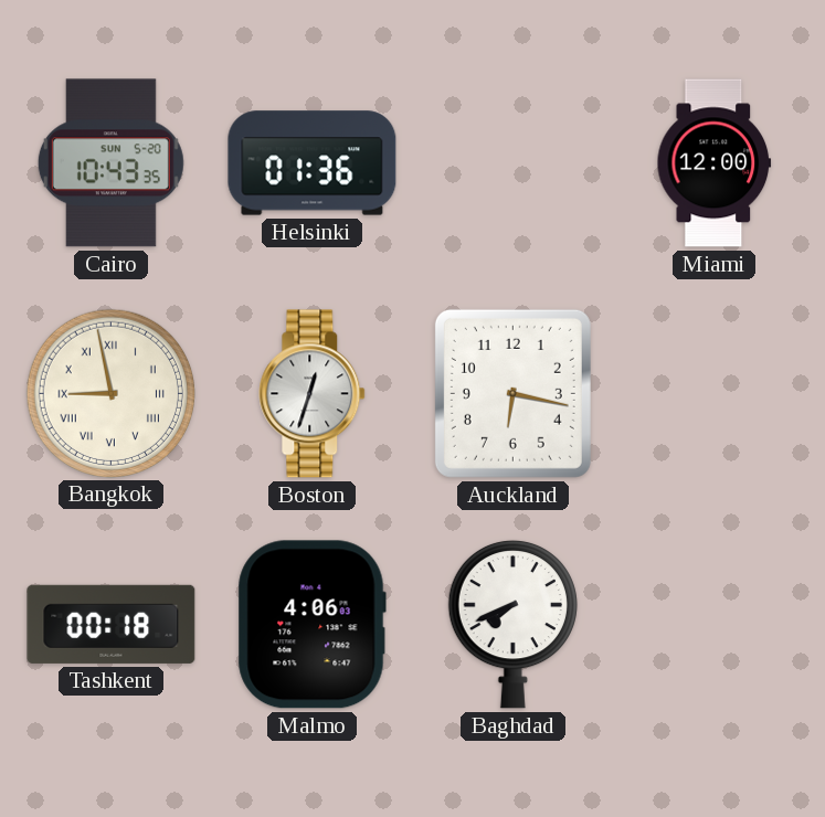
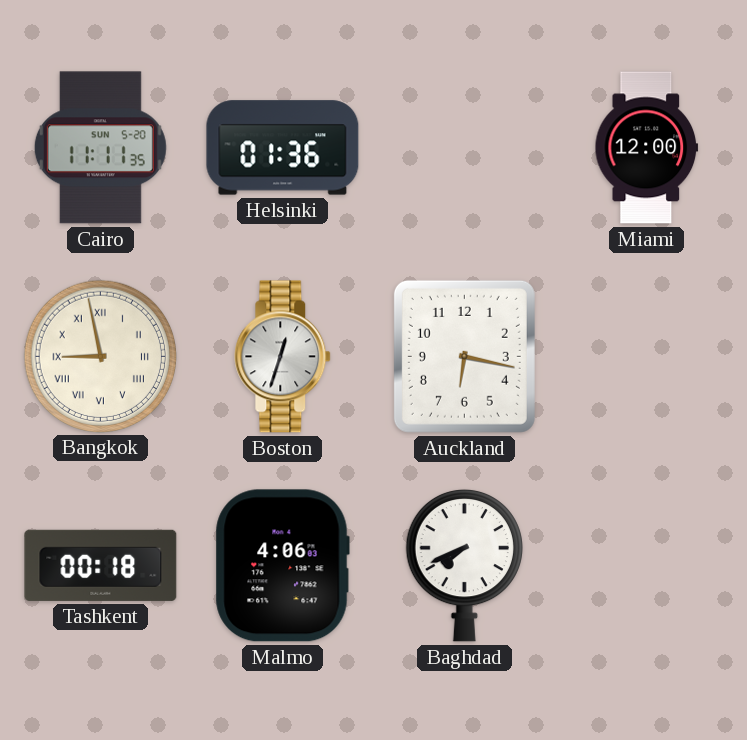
Cairo: 10:43 -> 11:11
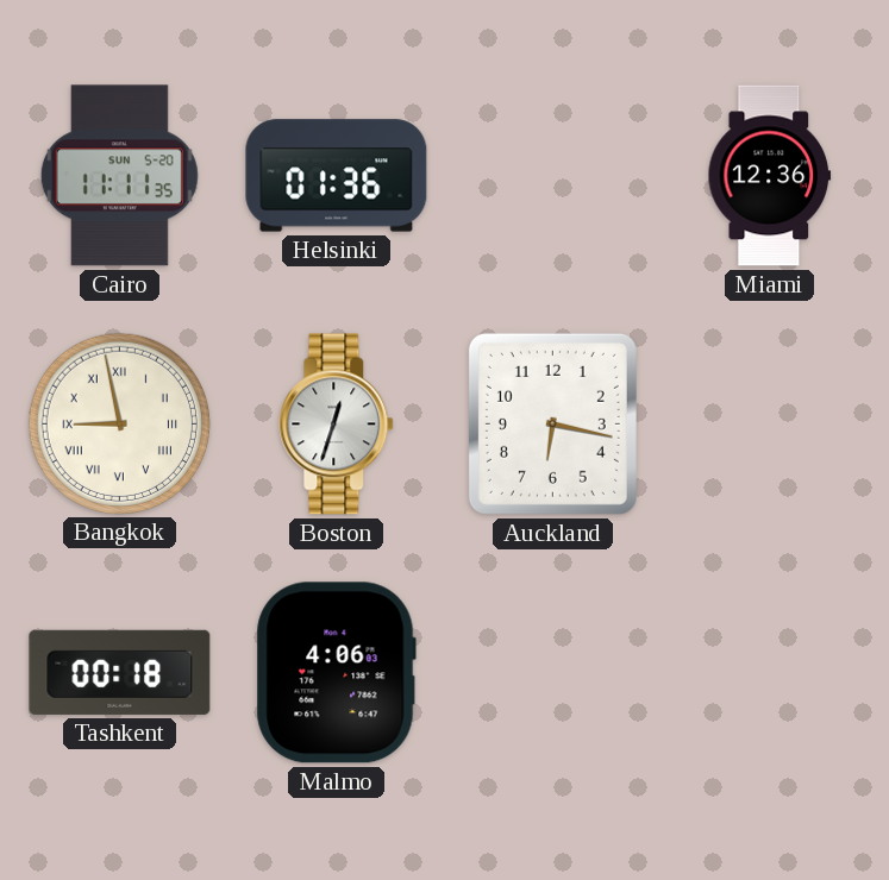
Miami: 12:00 -> 12:36
Baghdad: 7:41 -> none
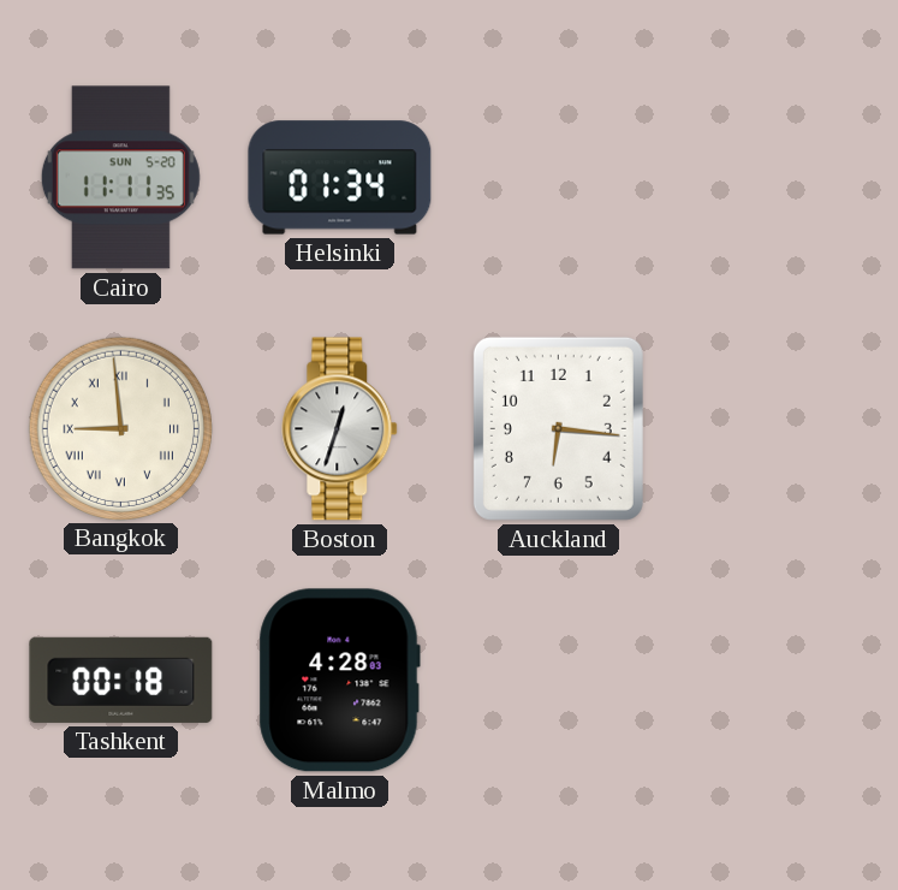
Helsinki: 01:36 -> 01:34
Miami: 12:36 -> none
Bangkok: 8:58 -> 8:59
Auckland: 6:17 -> 6:16
Malmo: 4:06 -> 4:28
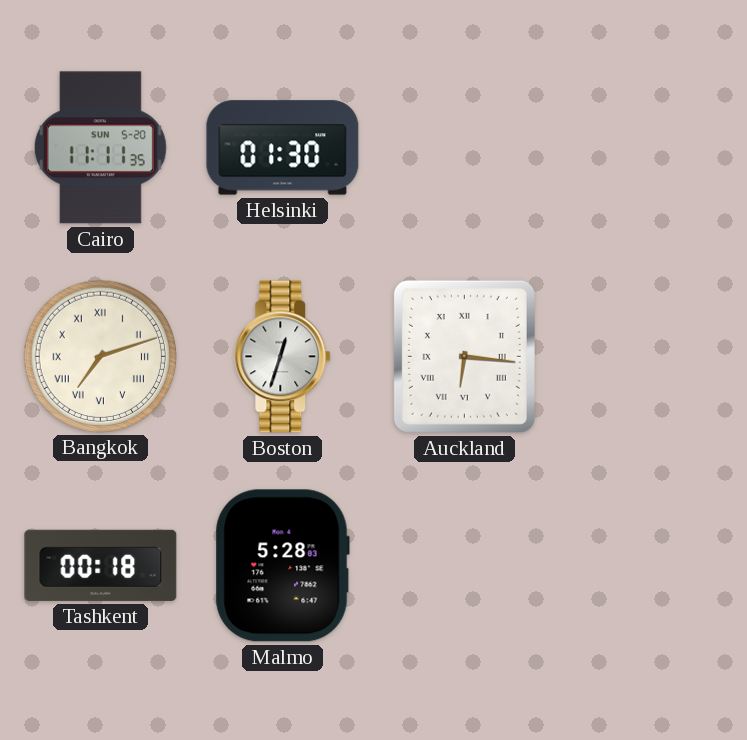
Helsinki: 01:34 -> 01:30
Bangkok: 8:59 -> 7:12
Auckland numerals: Arabic -> Roman
Malmo: 4:28 -> 5:28
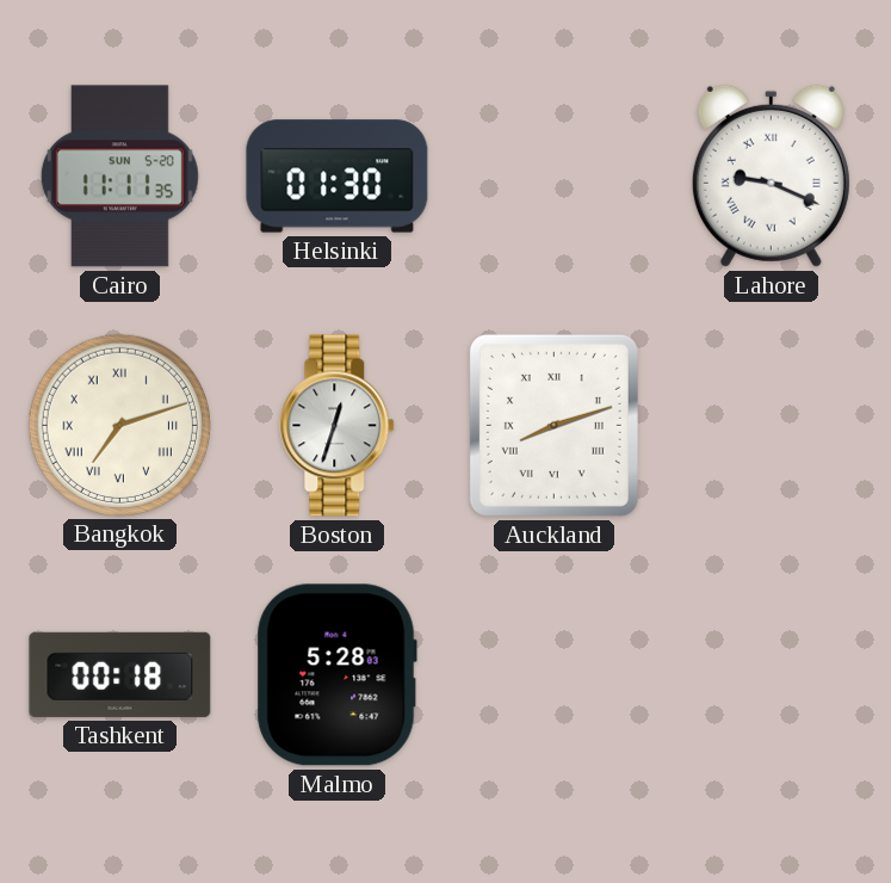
Lahore: none -> 9:19
Auckland: 6:16 -> 8:12
